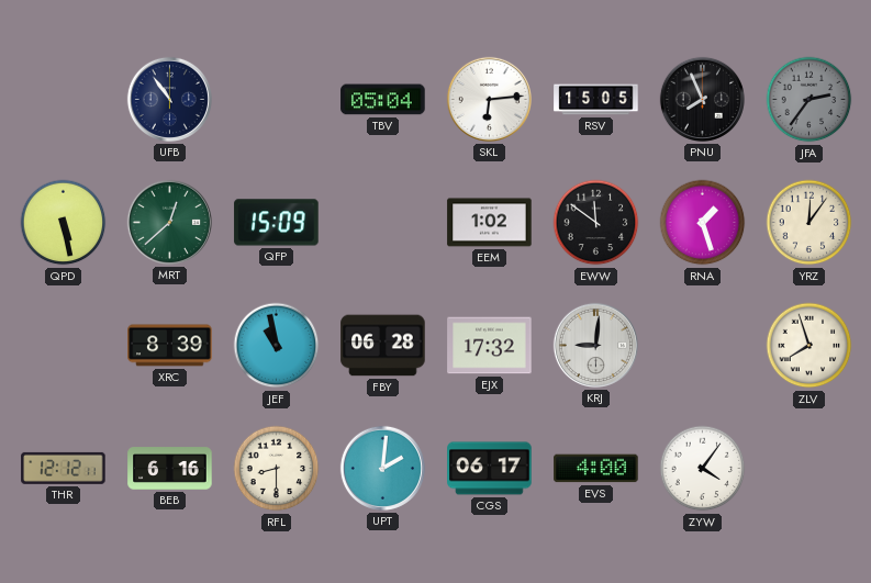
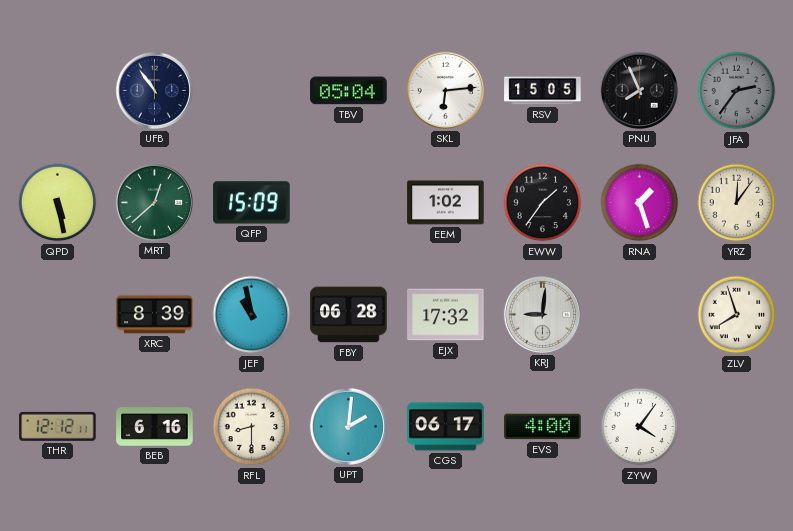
EWW: 11:51 -> 1:36
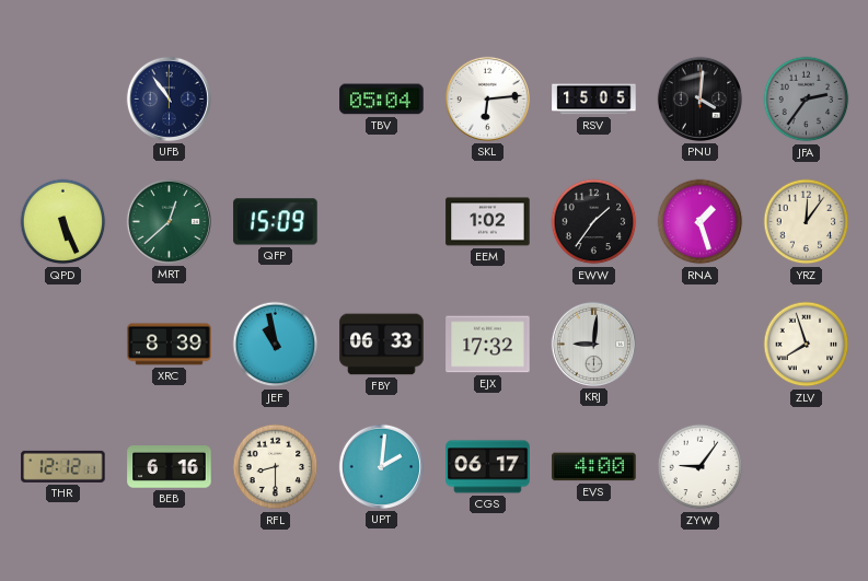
PNU: 7:56 -> 4:01
QPD: 5:28 -> 5:26
FBY: 06:28 -> 06:33
ZYW: 4:06 -> 9:06
